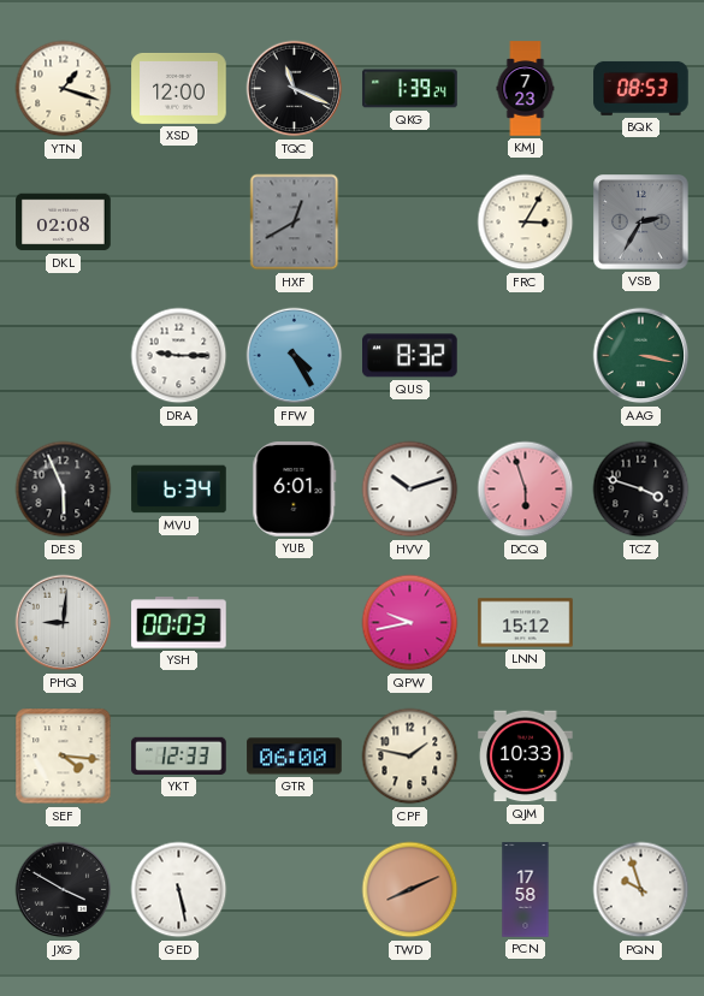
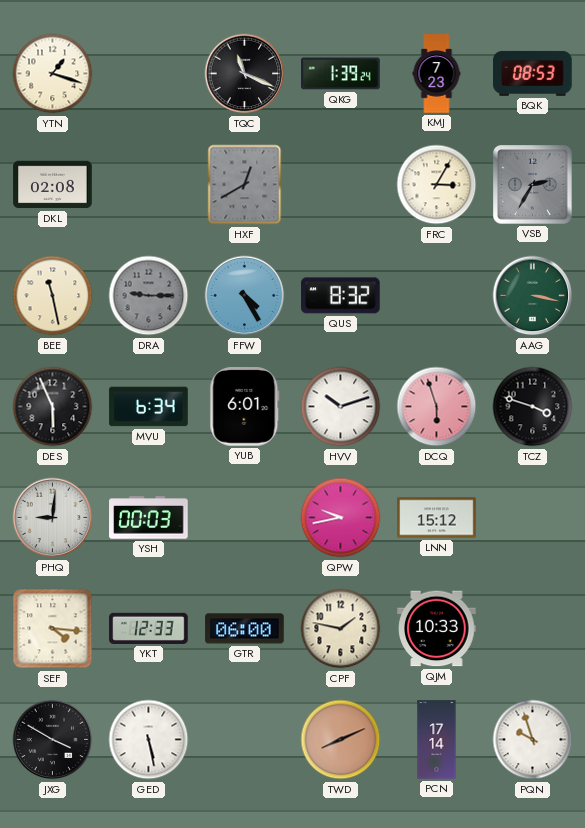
XSD: 12:00 -> none
BEE: none -> 11:28
DRA dial: white -> grey
PCN: 17:58 -> 17:14
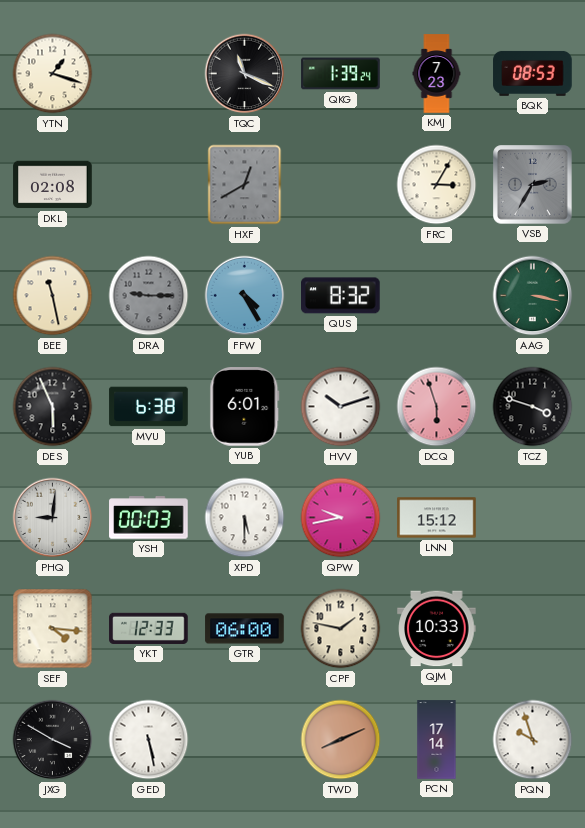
MVU: 6:34 -> 6:38
XPD: none -> 5:30
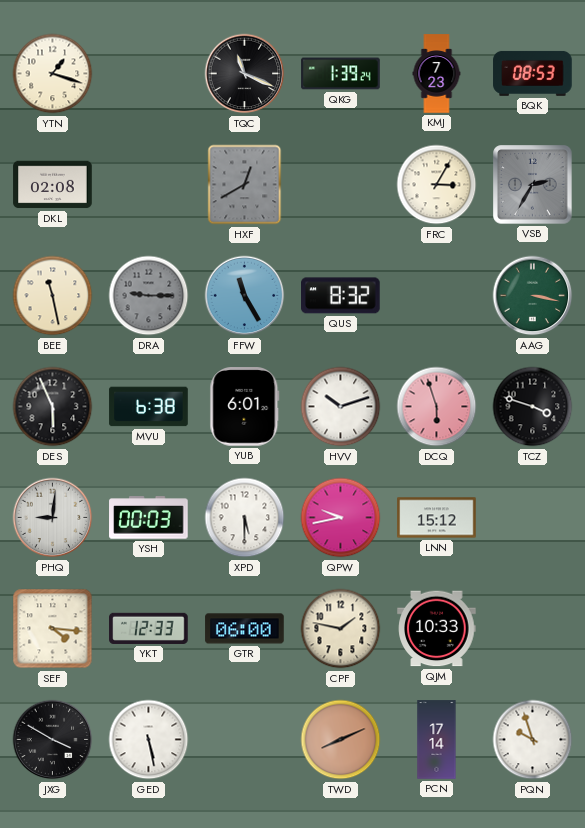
FFW: 4:25 -> 11:25
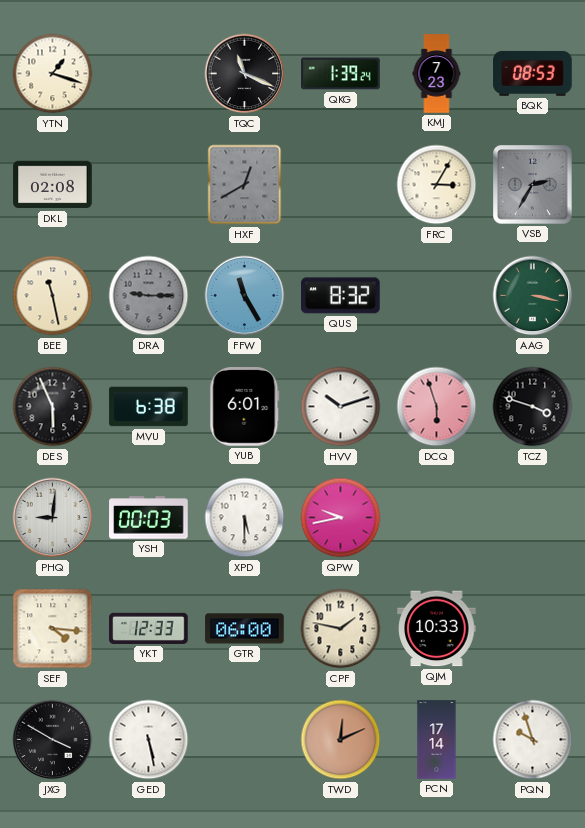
LNN: 15:12 -> none
TWD: 8:11 -> 12:11
